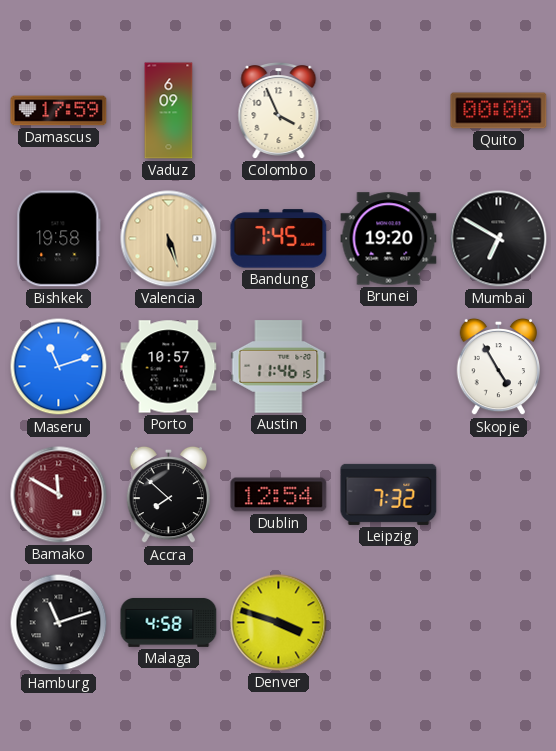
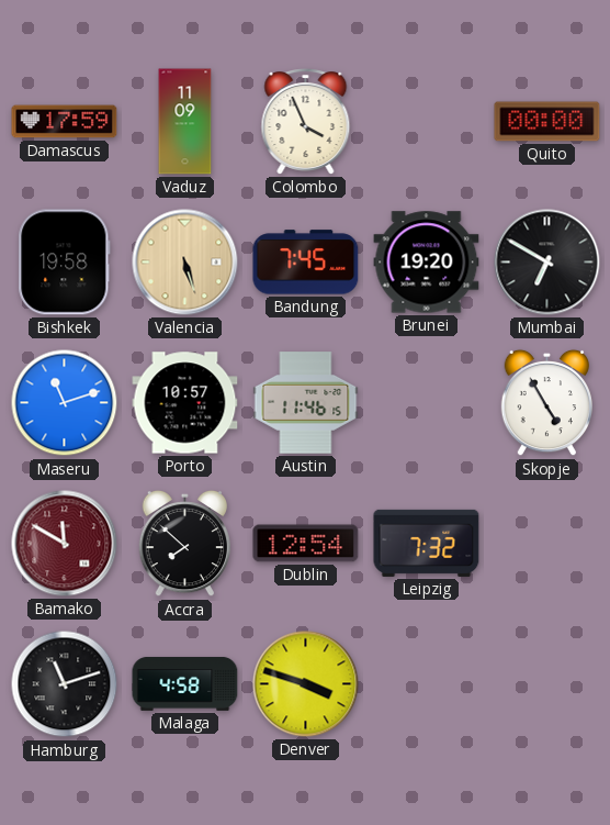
Vaduz: 6:09 -> 11:09
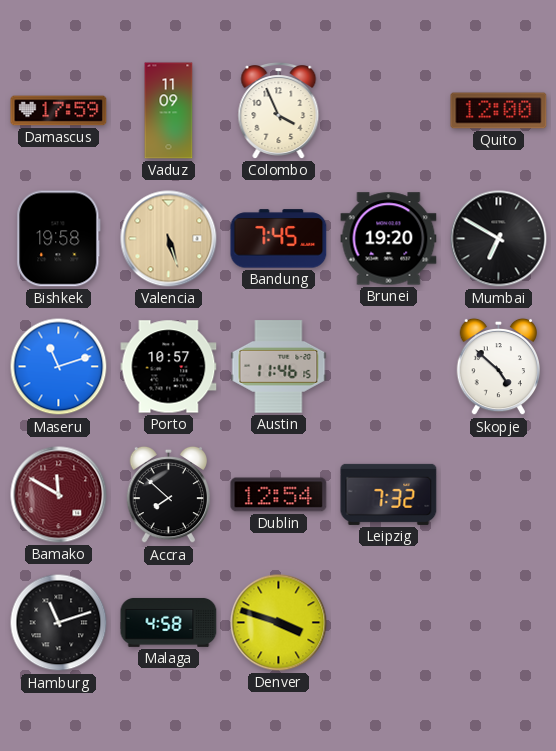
Quito: 00:00 -> 12:00
Skopje: 4:55 -> 4:52
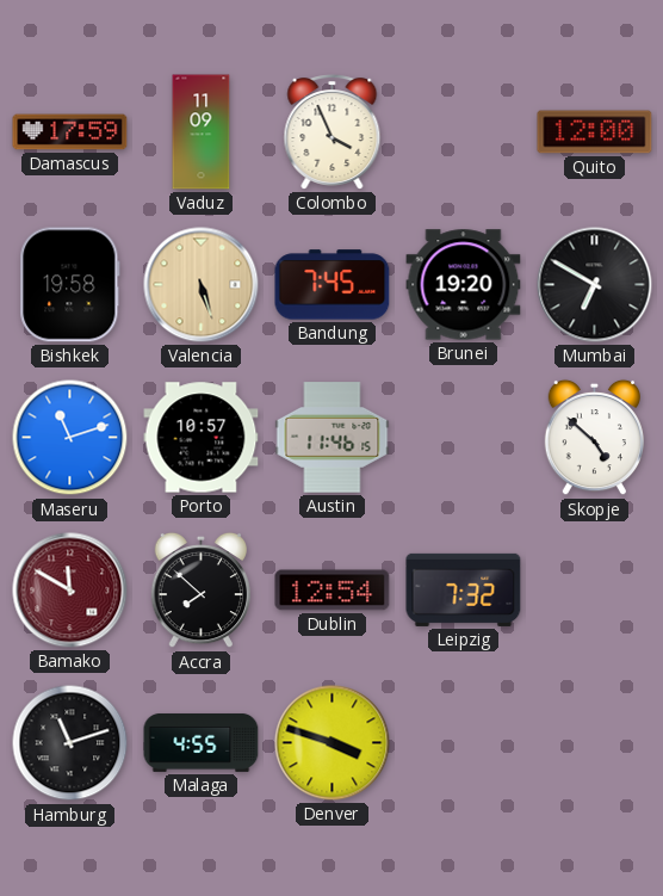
Malaga: 4:58 -> 4:55
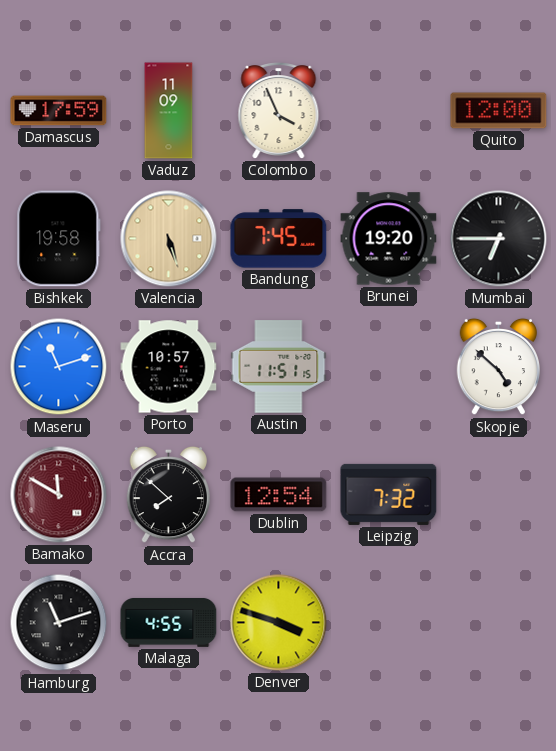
Mumbai: 6:50 -> 6:45
Austin: 11:46 -> 11:51
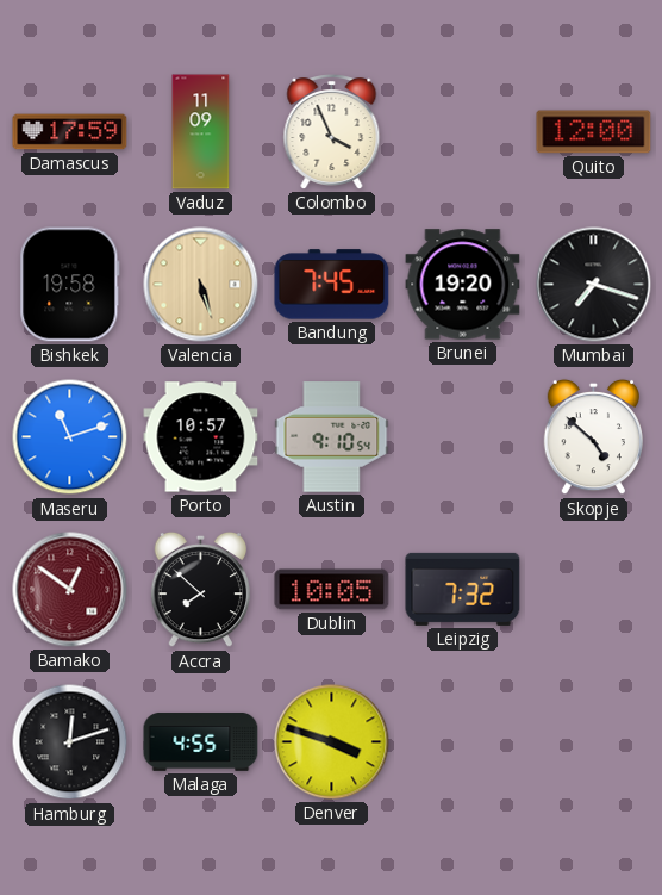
Mumbai: 6:45 -> 7:18
Austin: 11:51 -> 9:10
Bamako: 11:50 -> 12:51
Dublin: 12:54 -> 10:05
Hamburg: 11:12 -> 12:12
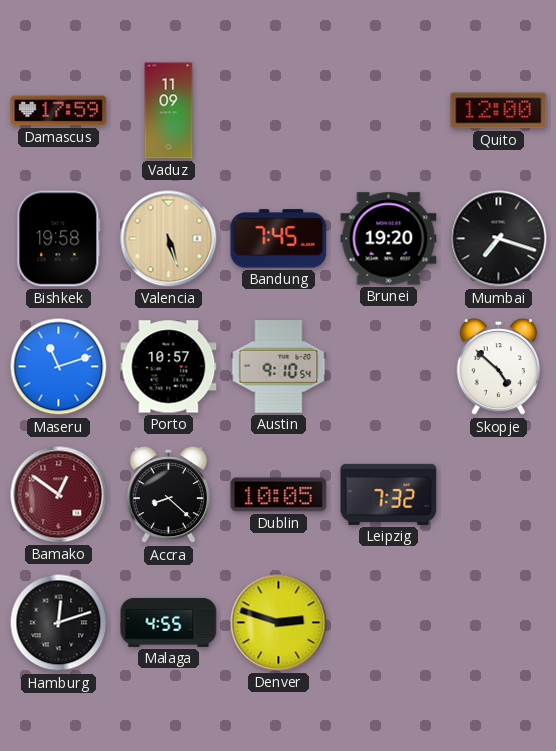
Colombo: 3:56 -> none
Accra: 7:52 -> 8:22
Denver: 3:48 -> 2:48
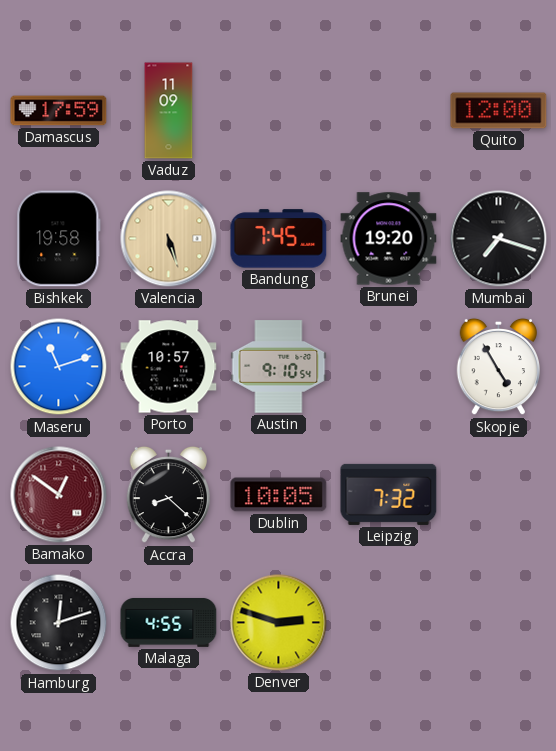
Skopje: 4:52 -> 4:55
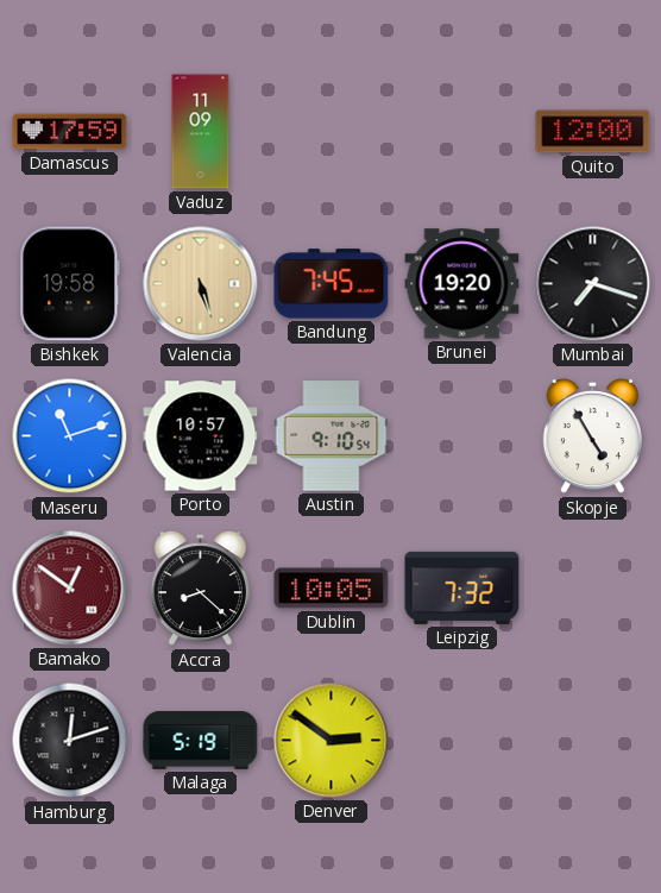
Malaga: 4:55 -> 5:19
Denver: 2:48 -> 2:51
